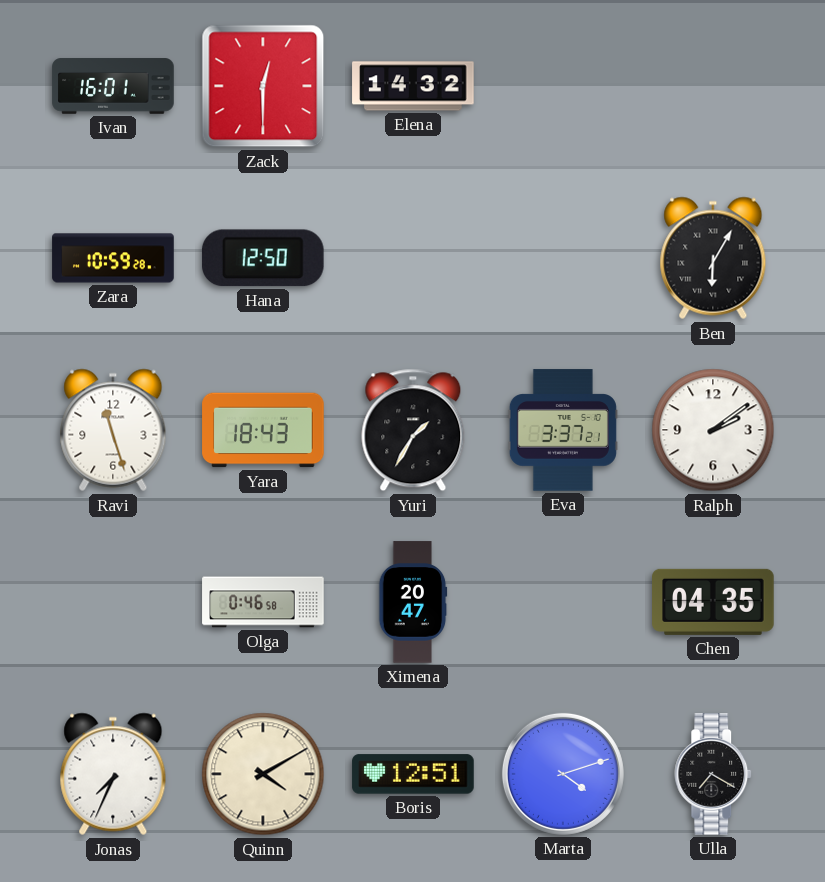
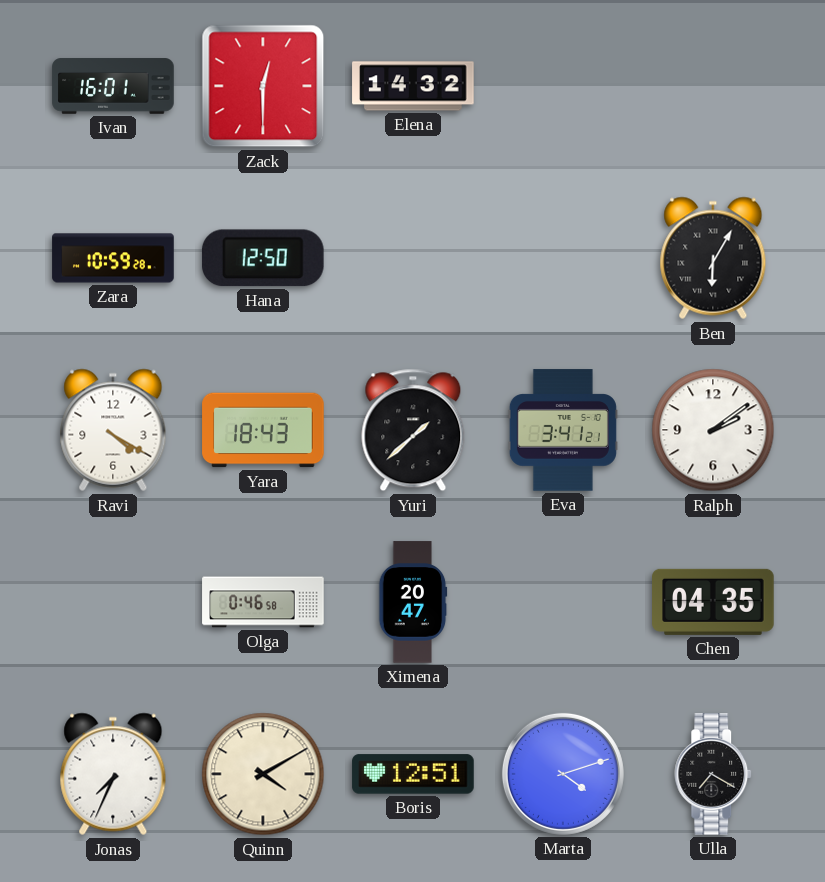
Ravi: 11:27 -> 4:20
Yuri: 1:35 -> 1:38
Eva: 3:37 -> 3:41
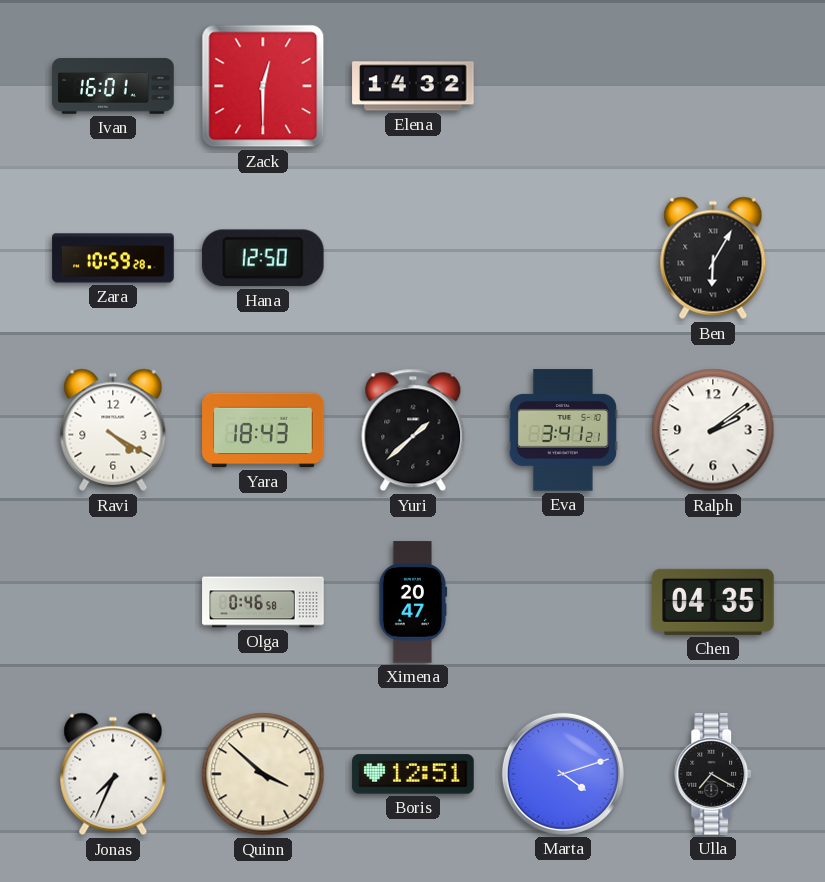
Quinn: 4:10 -> 3:52
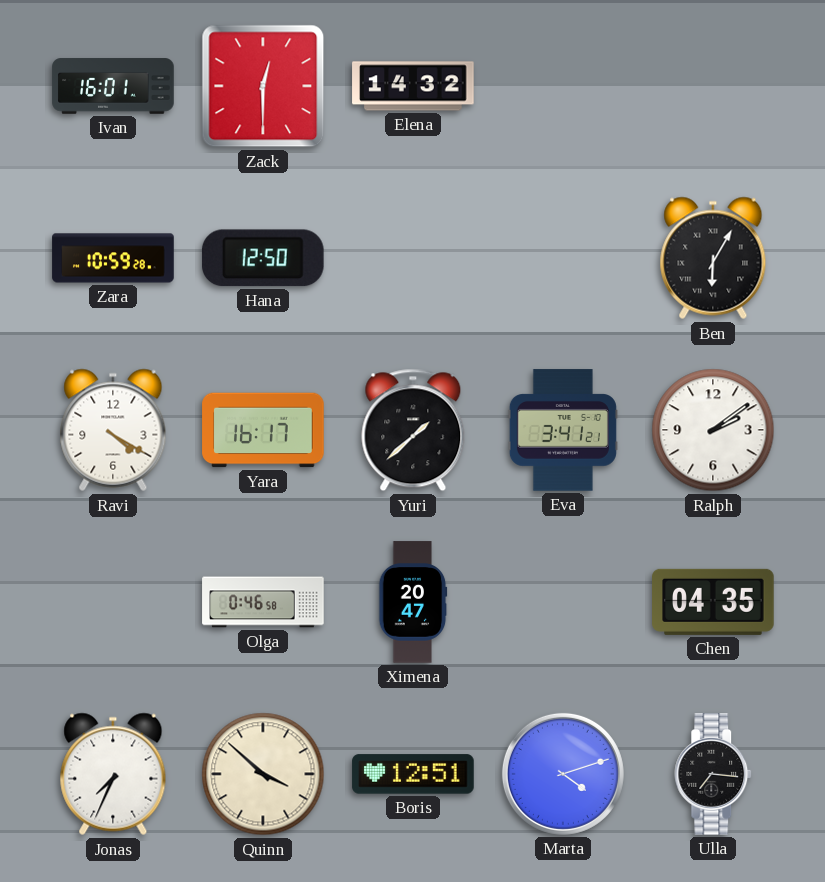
Yara: 18:43 -> 16:17
Ulla: 7:20 -> 7:16
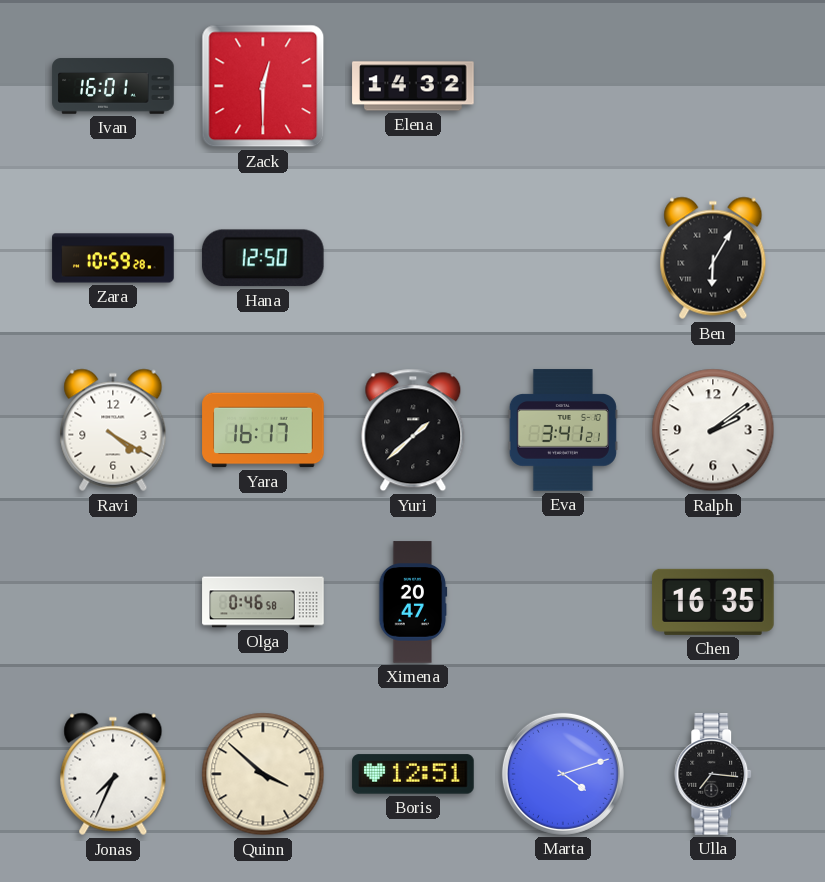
Chen: 04:35 -> 16:35
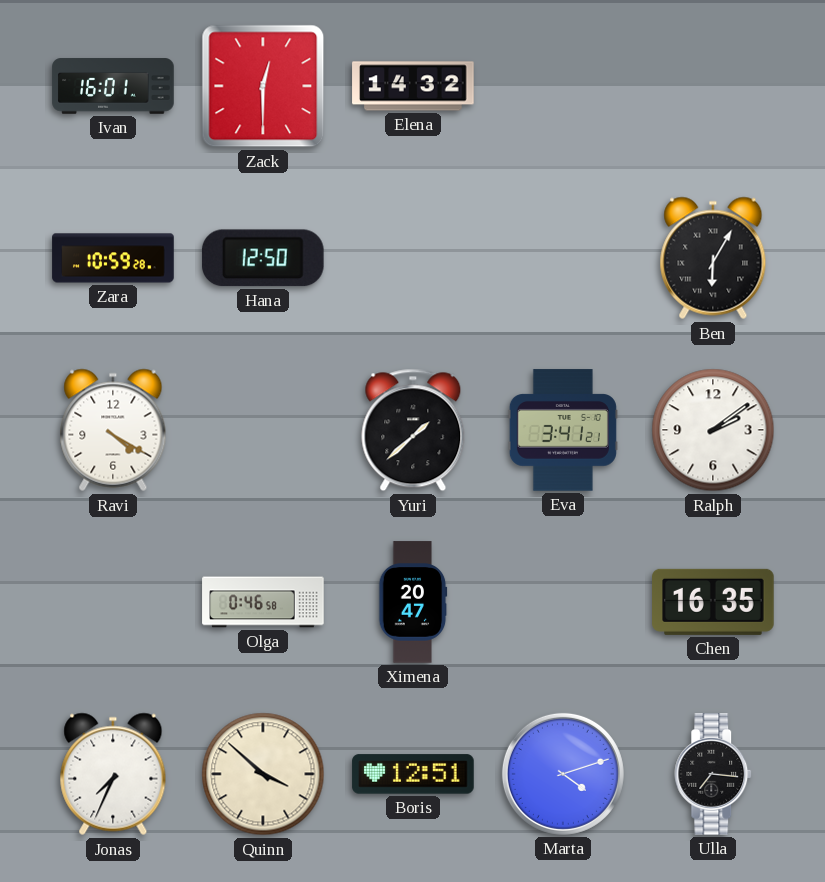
Yara: 16:17 -> none
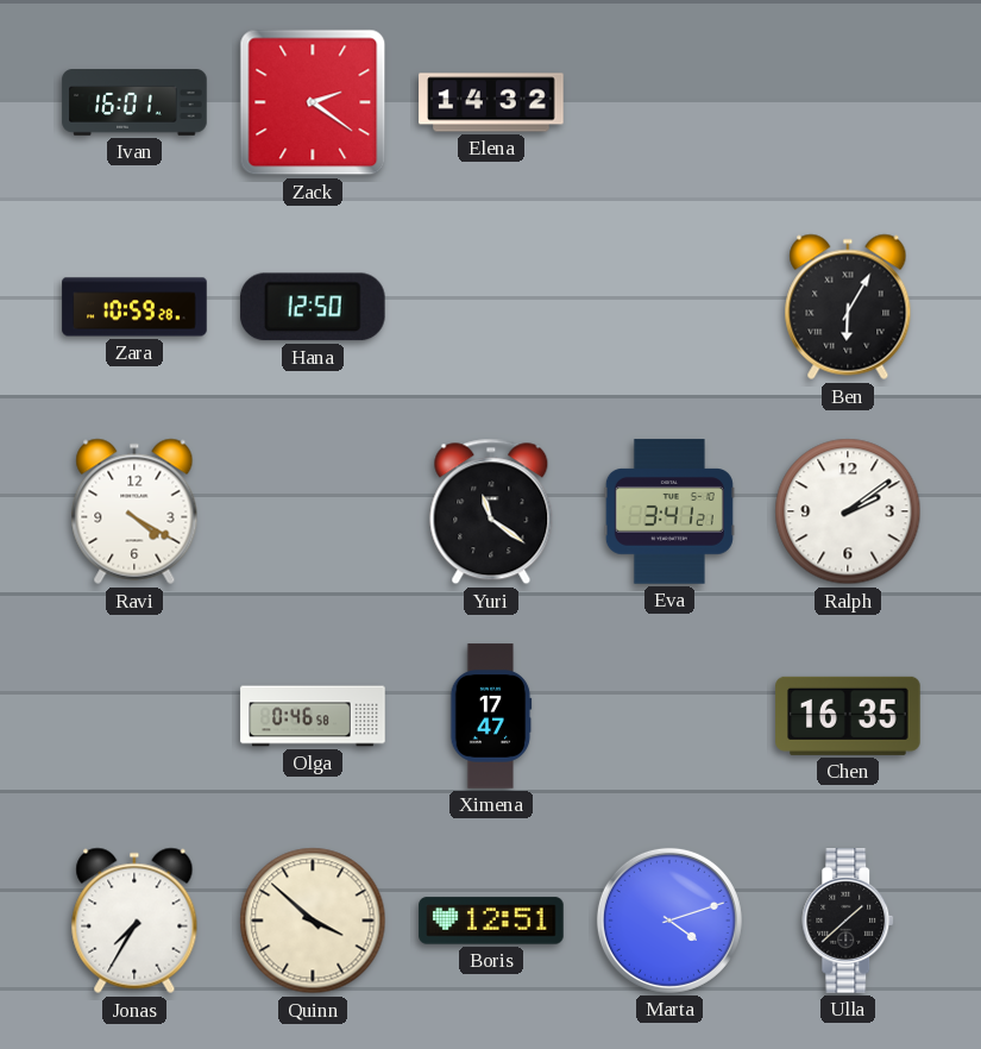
Zack: 12:30 -> 2:21
Yuri: 1:38 -> 11:21
Ximena: 20:47 -> 17:47
Jonas: 7:34 -> 7:35
Ulla: 7:16 -> 1:38
